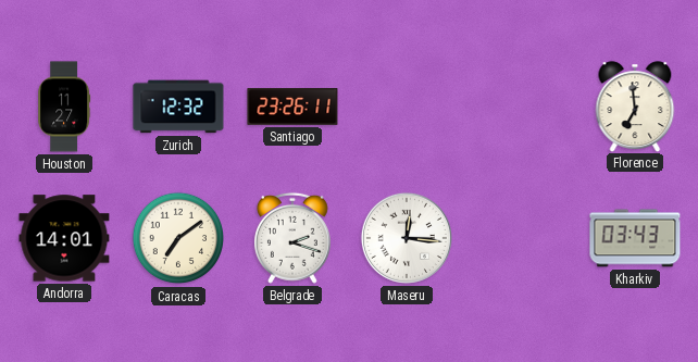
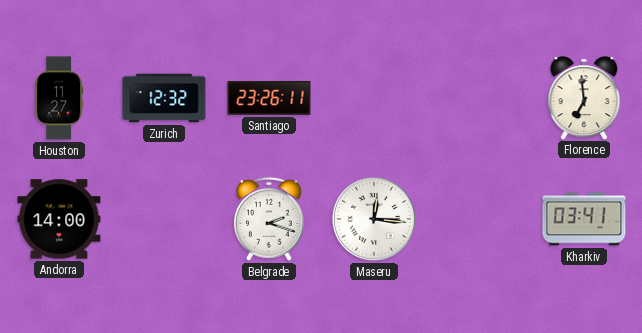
Andorra: 14:01 -> 14:00
Caracas: 7:09 -> none
Kharkiv: 03:43 -> 03:41
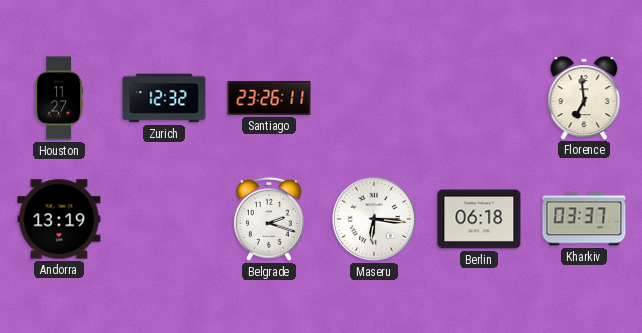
Andorra: 14:00 -> 13:19
Maseru: 12:16 -> 6:16
Berlin: none -> 06:18
Kharkiv: 03:41 -> 03:37
